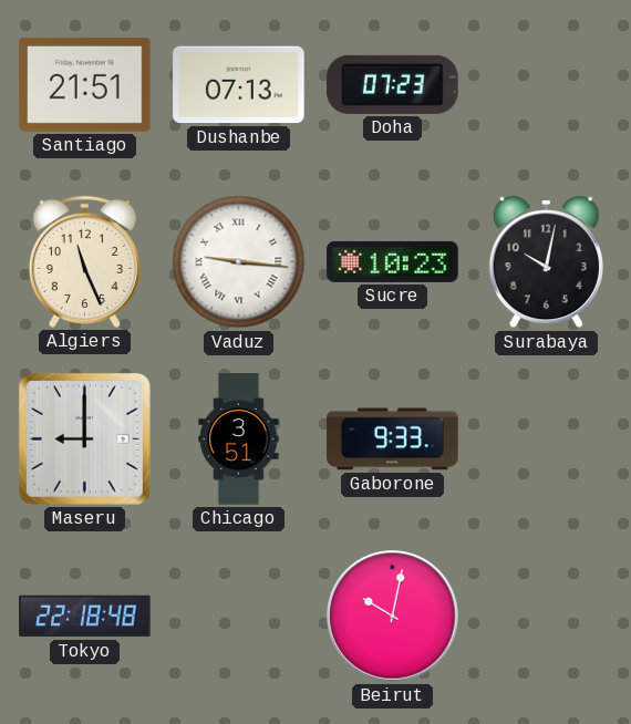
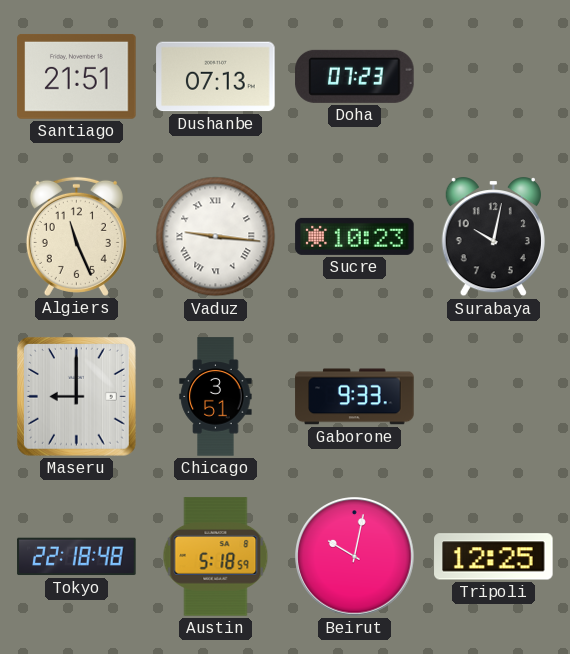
Austin: none -> 5:18
Tripoli: none -> 12:25
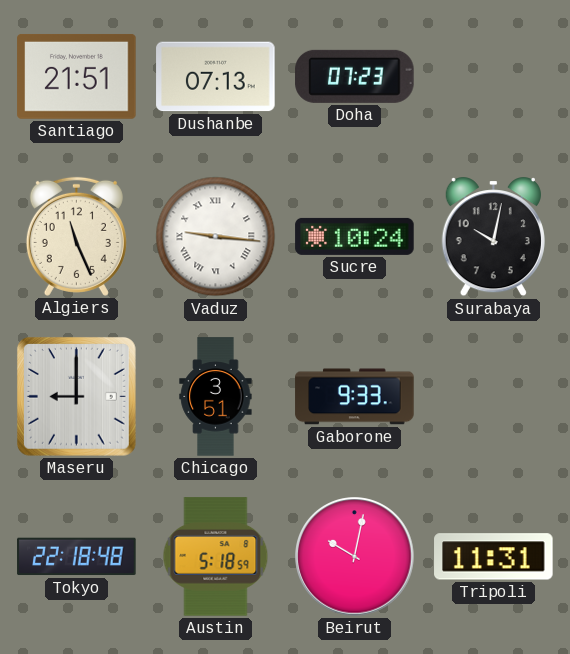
Sucre: 10:23 -> 10:24
Tripoli: 12:25 -> 11:31
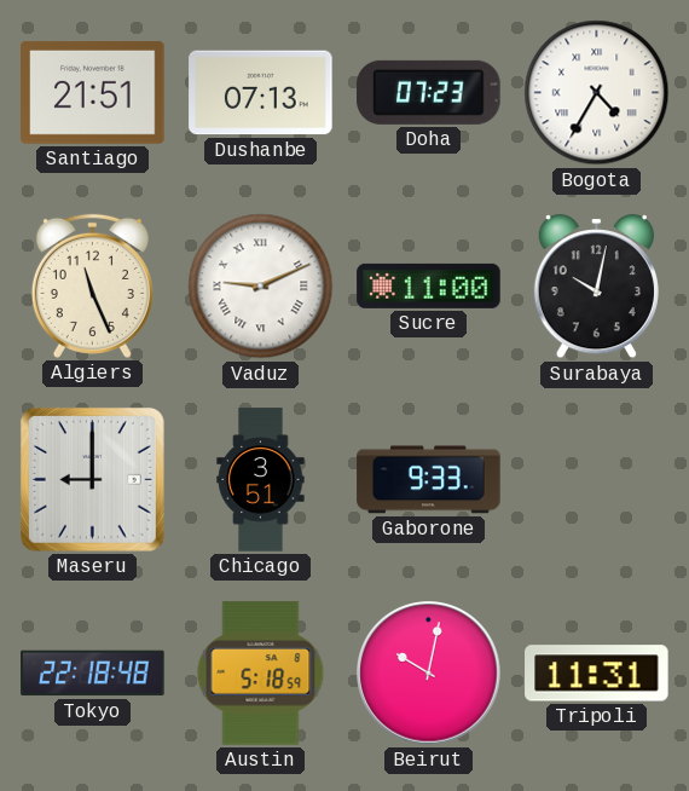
Bogota: none -> 4:35
Vaduz: 9:16 -> 9:11
Sucre: 10:24 -> 11:00
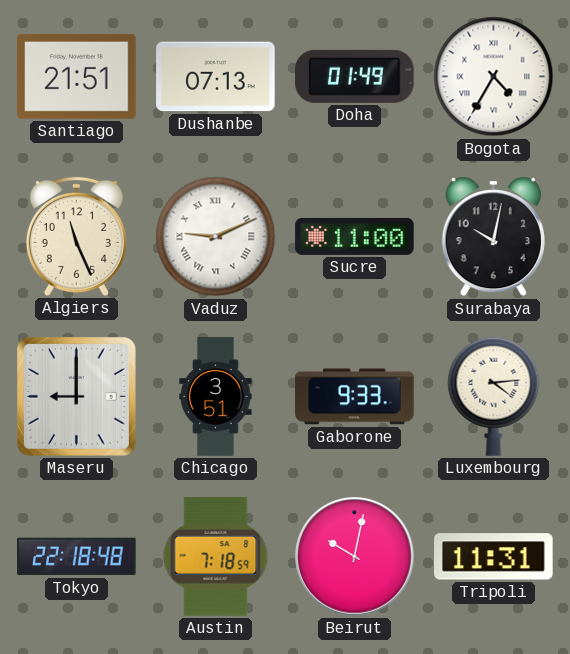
Doha: 07:23 -> 01:49
Luxembourg: none -> 4:14
Austin: 5:18 -> 7:18
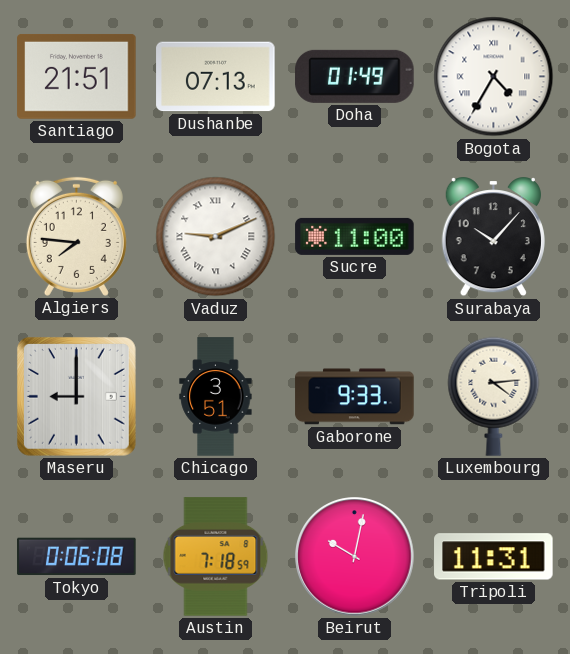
Algiers: 11:26 -> 7:46
Surabaya: 10:02 -> 10:07
Tokyo: 22:18 -> 0:06
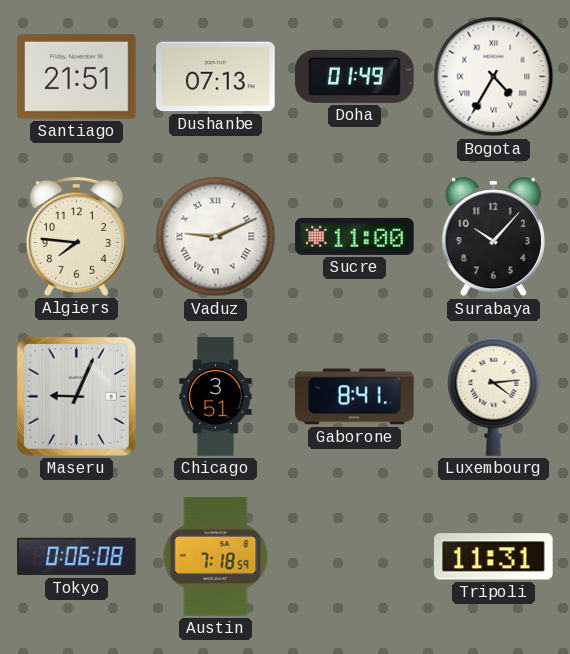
Maseru: 9:00 -> 9:04
Gaborone: 9:33 -> 8:41
Beirut: 10:02 -> none
